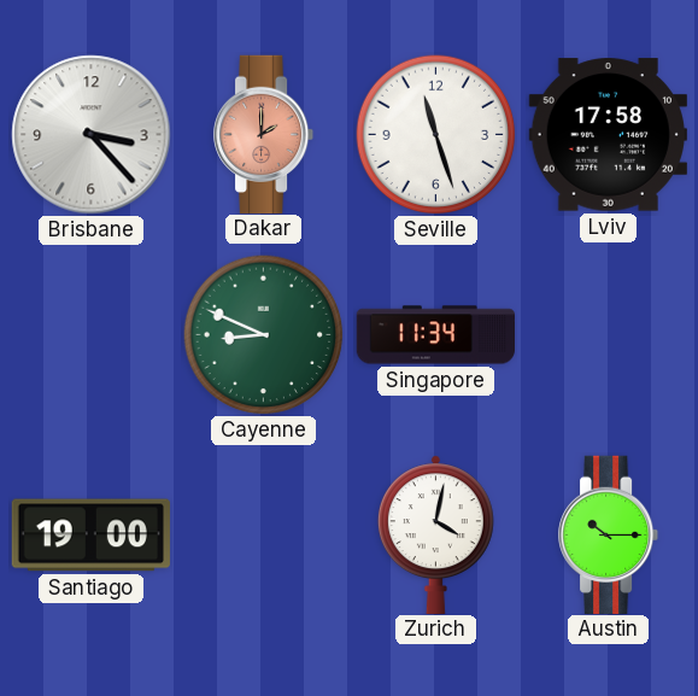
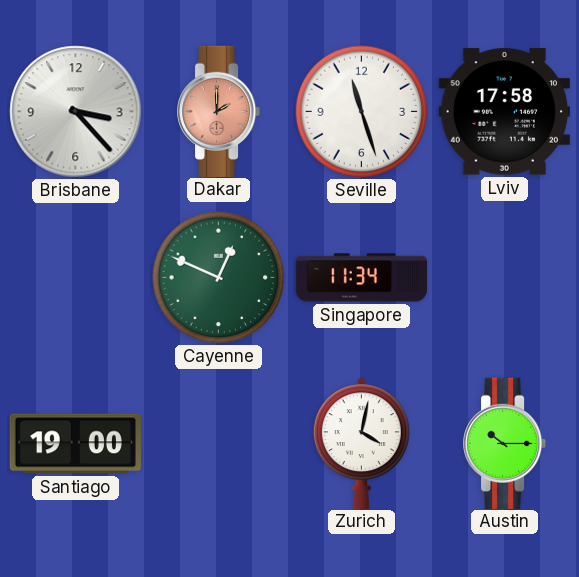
Cayenne: 8:49 -> 12:49
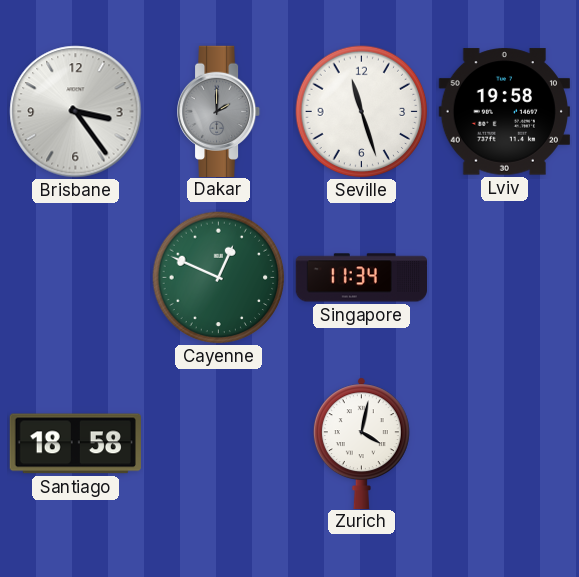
Brisbane: 3:23 -> 3:24
Dakar dial: salmon -> grey
Lviv: 17:58 -> 19:58
Santiago: 19:00 -> 18:58
Austin: 10:15 -> none
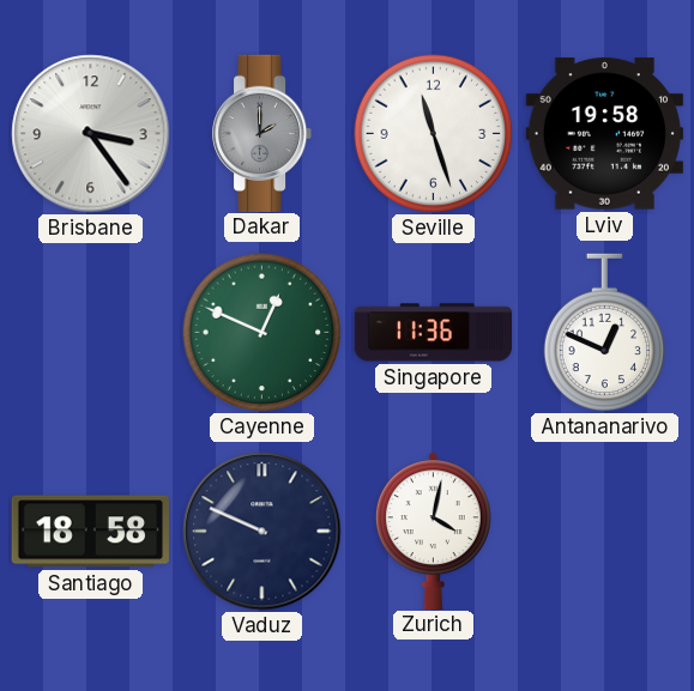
Singapore: 11:34 -> 11:36
Antananarivo: none -> 12:49
Vaduz: none -> 9:49
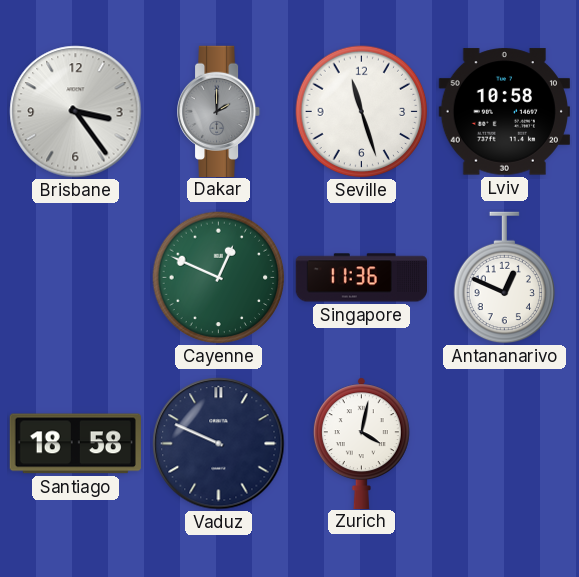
Lviv: 19:58 -> 10:58
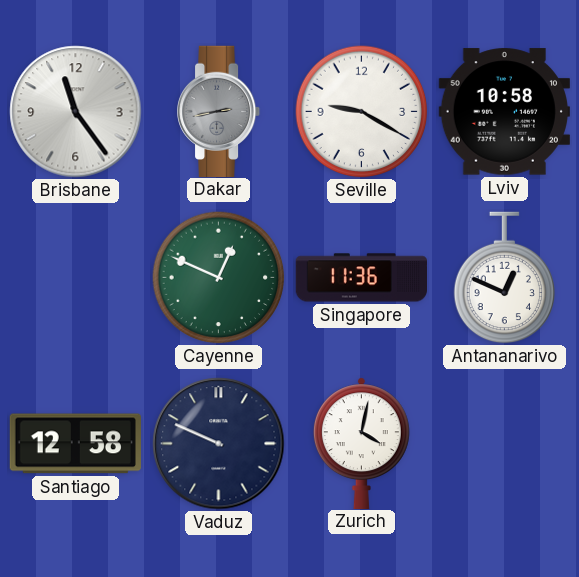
Brisbane: 3:24 -> 11:24
Dakar: 2:00 -> 2:43
Seville: 11:27 -> 9:20
Santiago: 18:58 -> 12:58
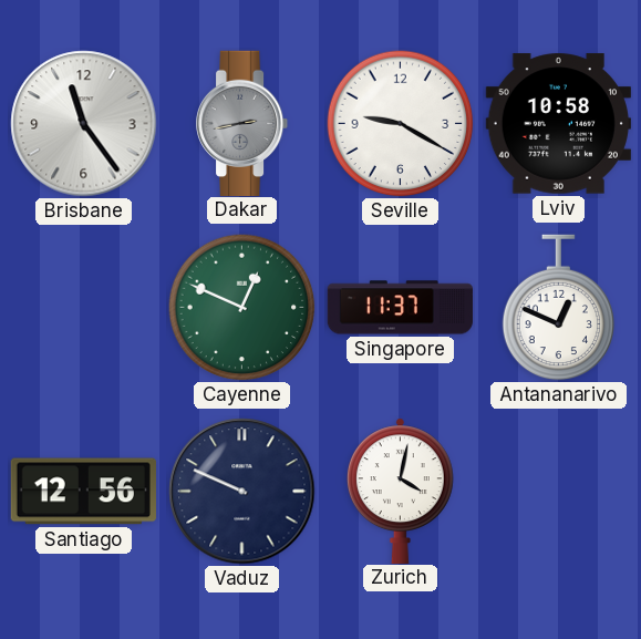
Singapore: 11:36 -> 11:37
Santiago: 12:58 -> 12:56
